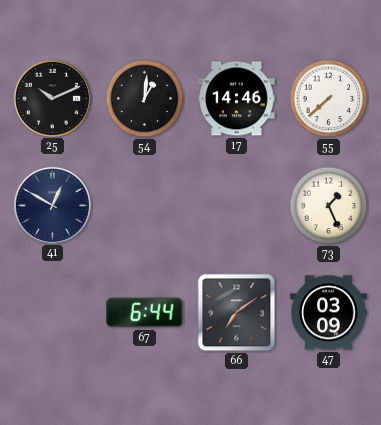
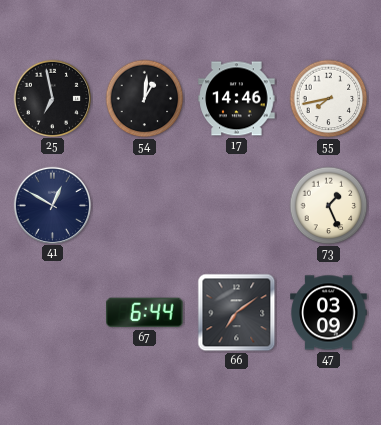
25: 10:11 -> 6:58
55: 7:38 -> 7:43
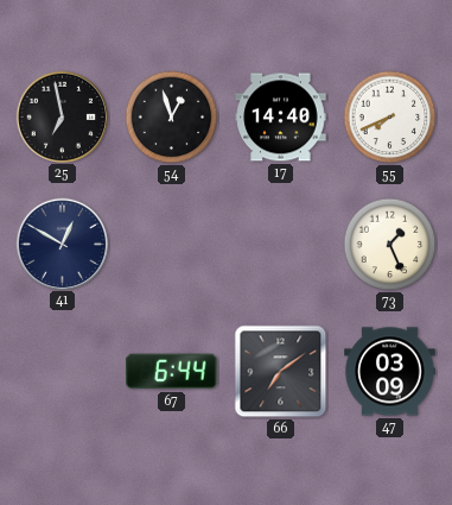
54: 1:01 -> 12:57
17: 14:46 -> 14:40
55: 7:43 -> 7:41
